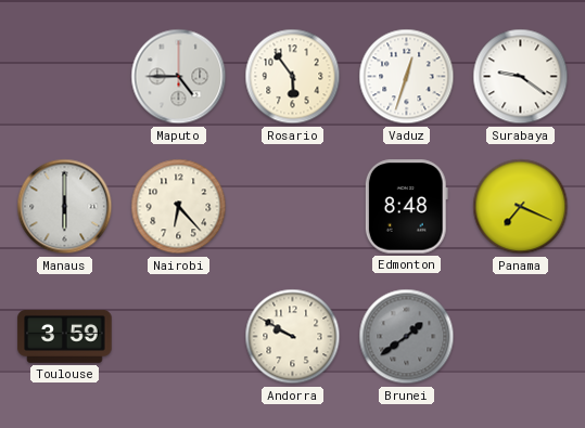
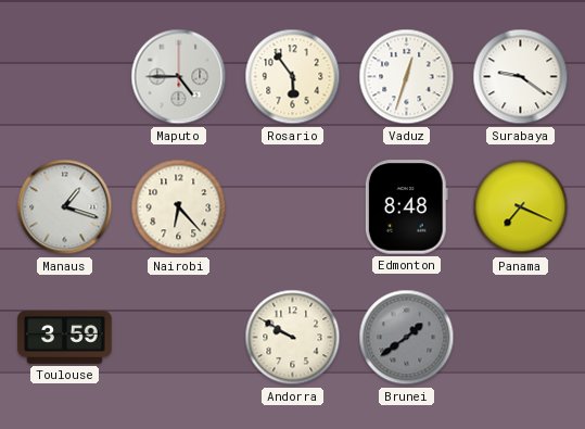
Manaus: 6:00 -> 1:18
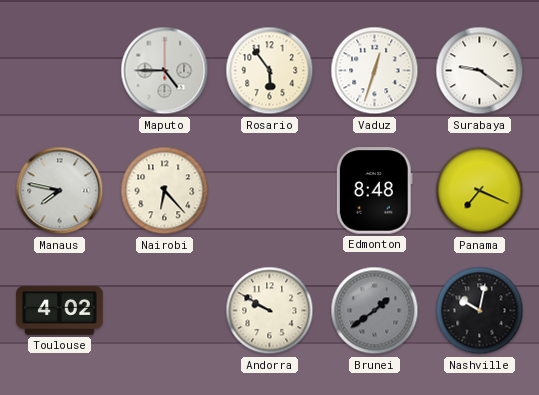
Manaus: 1:18 -> 7:47
Toulouse: 3:59 -> 4:02
Nashville: none -> 10:02
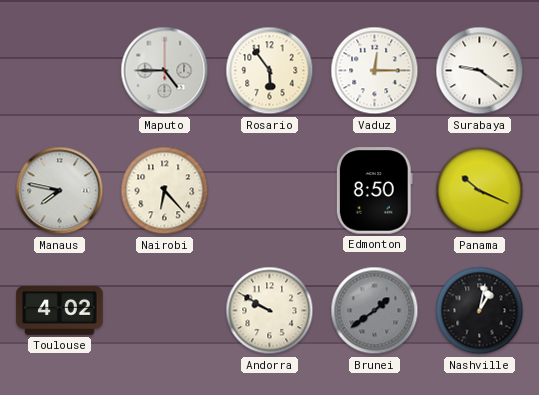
Vaduz: 12:33 -> 12:15
Edmonton: 8:48 -> 8:50
Panama: 7:19 -> 10:19
Nashville: 10:02 -> 1:02
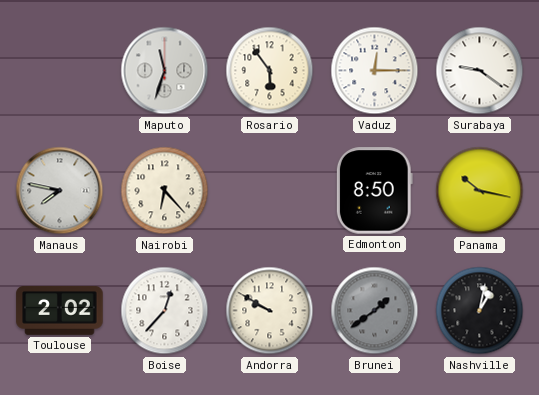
Maputo: 4:45 -> 11:33
Panama: 10:19 -> 10:17
Toulouse: 4:02 -> 2:02
Boise: none -> 12:37
